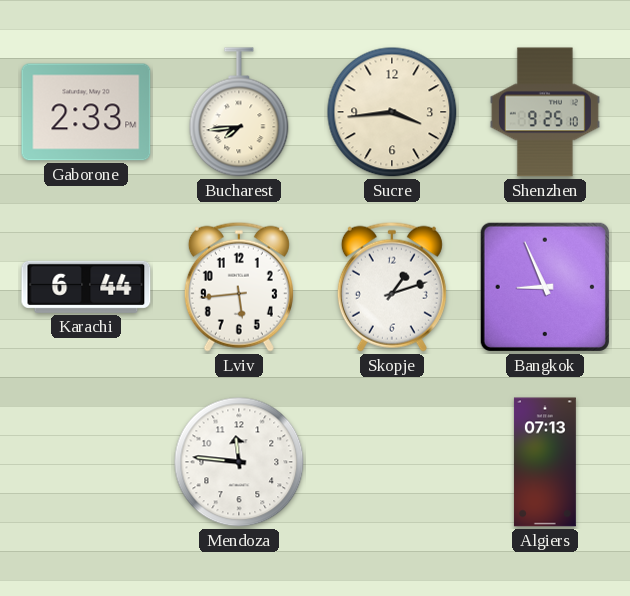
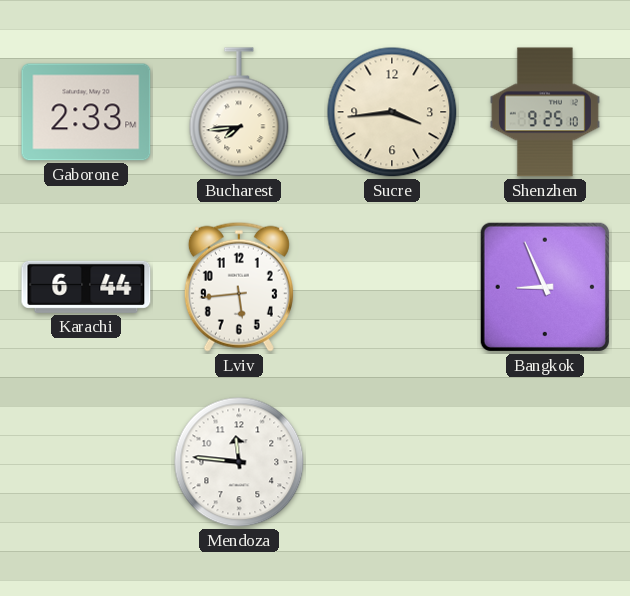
Skopje: 1:12 -> none
Algiers: 07:13 -> none
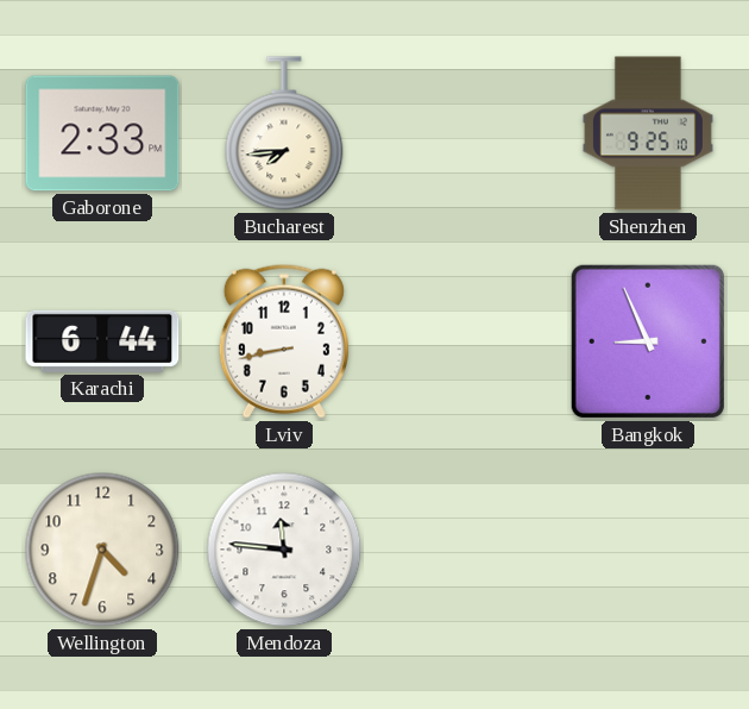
Sucre: 3:44 -> none
Lviv: 5:44 -> 8:43
Wellington: none -> 4:33
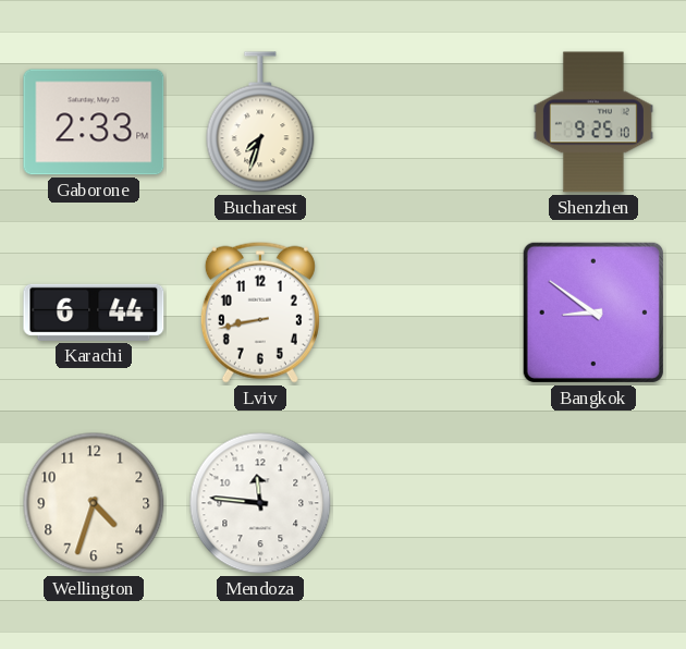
Bucharest: 7:44 -> 7:33
Bangkok: 8:56 -> 8:51
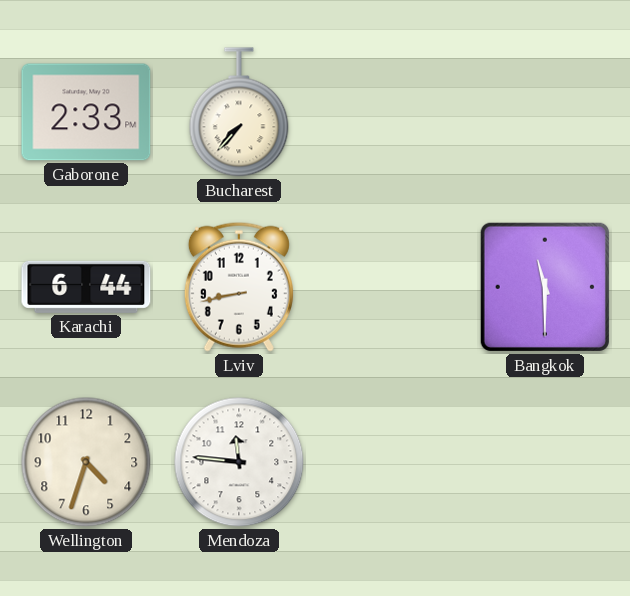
Bucharest: 7:33 -> 7:37
Shenzhen: 9:25 -> none
Bangkok: 8:51 -> 11:30
